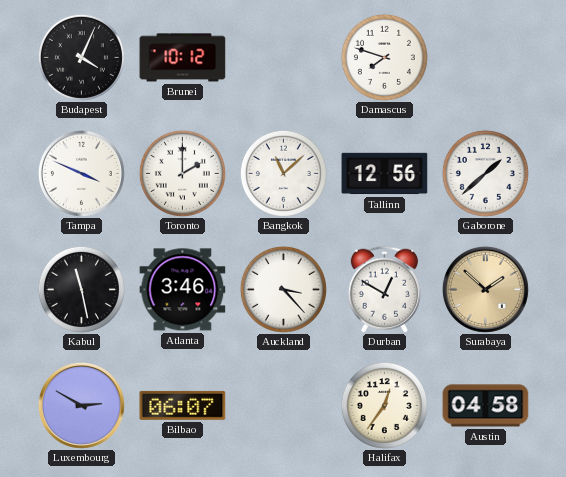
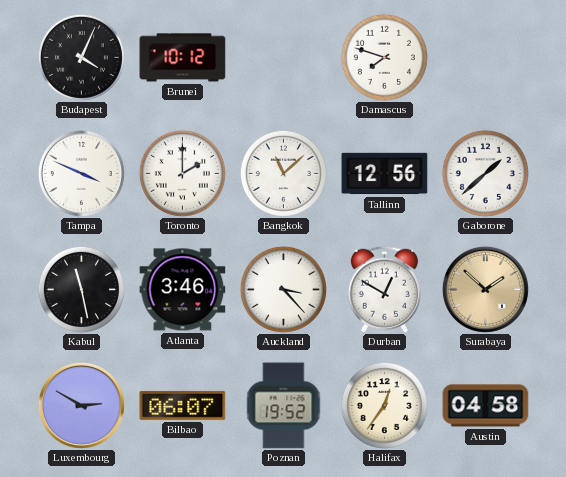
Poznan: none -> 19:52
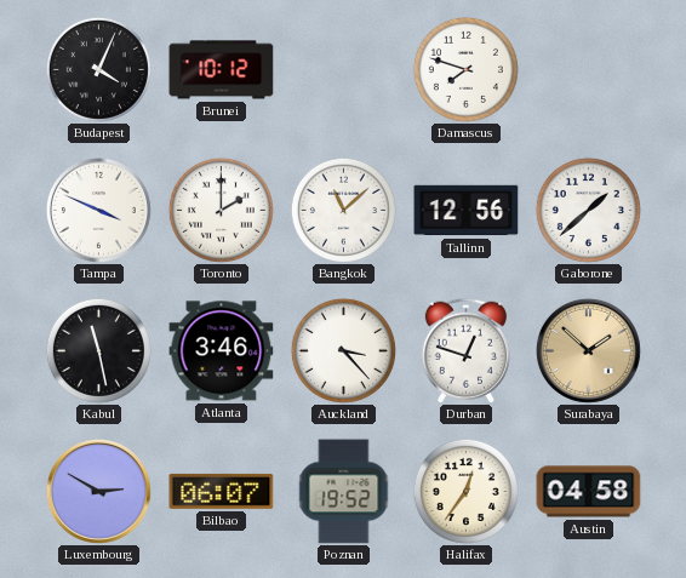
Durban: 12:50 -> 12:48
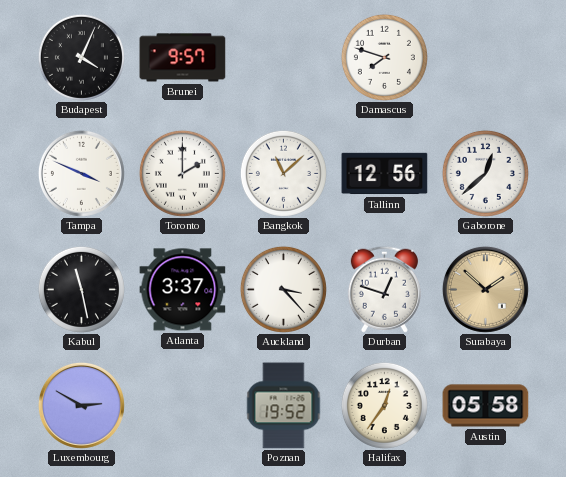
Brunei: 10:12 -> 9:57
Gaborone: 1:38 -> 12:38
Atlanta: 3:46 -> 3:37
Bilbao: 06:07 -> none
Austin: 04:58 -> 05:58
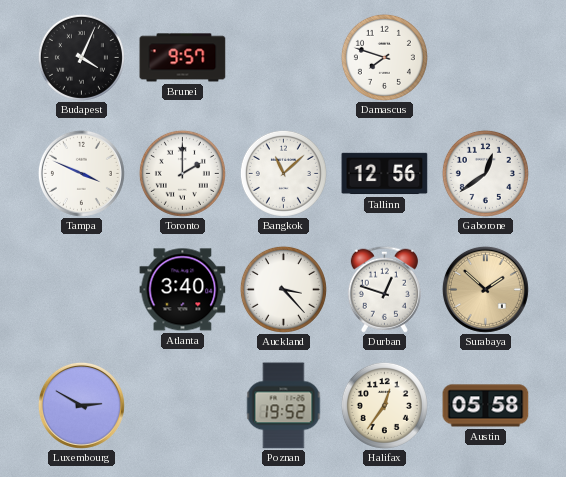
Gaborone: 12:38 -> 12:39
Kabul: 11:28 -> none
Atlanta: 3:37 -> 3:40
